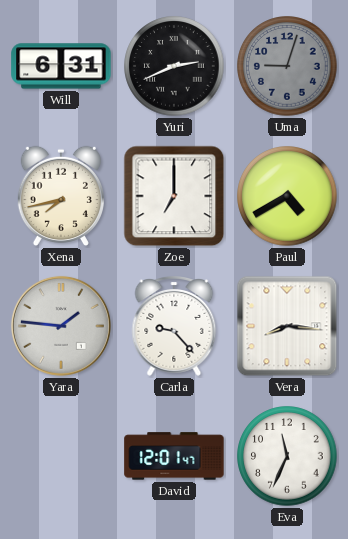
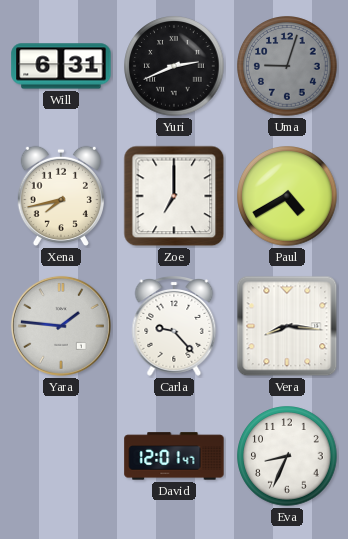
Eva: 11:34 -> 8:34
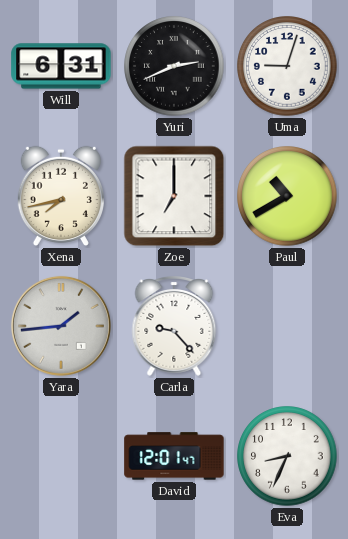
Uma dial: grey -> white
Paul: 4:40 -> 10:40
Yara: 1:46 -> 1:44
Vera: 8:16 -> none
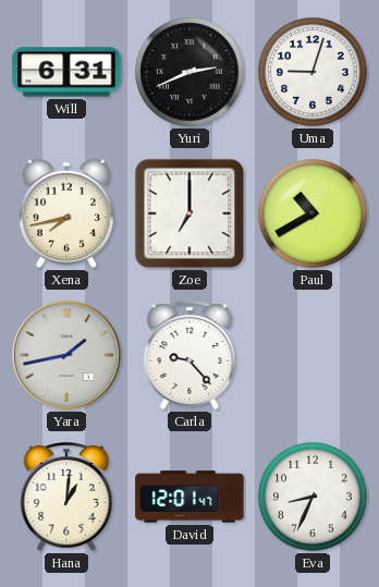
Yara: 1:44 -> 1:43
Hana: none -> 1:01
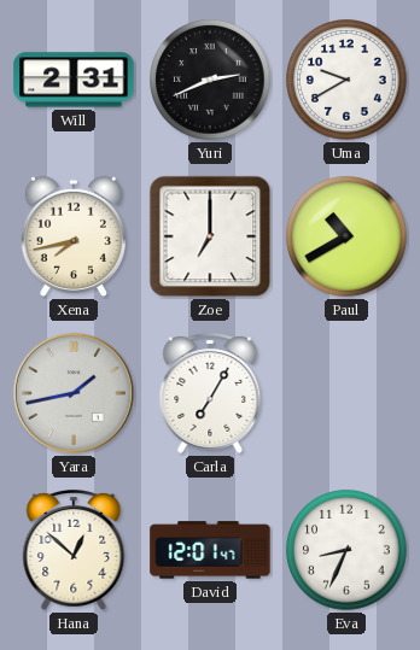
Will: 6:31 -> 2:31
Uma: 9:03 -> 9:40
Carla: 9:23 -> 7:05
Hana: 1:01 -> 12:52
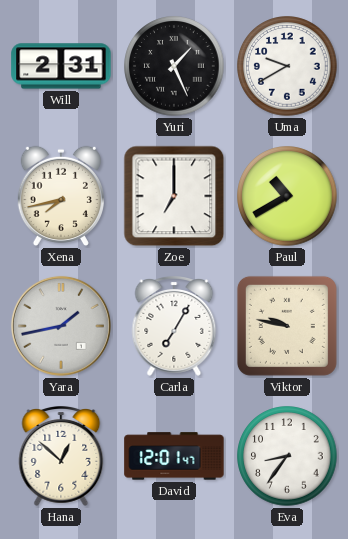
Yuri: 2:41 -> 1:26
Viktor: none -> 9:47
Eva: 8:34 -> 8:36
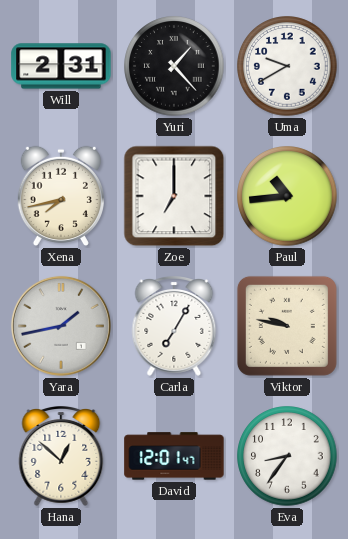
Yuri: 1:26 -> 1:23
Paul: 10:40 -> 10:44
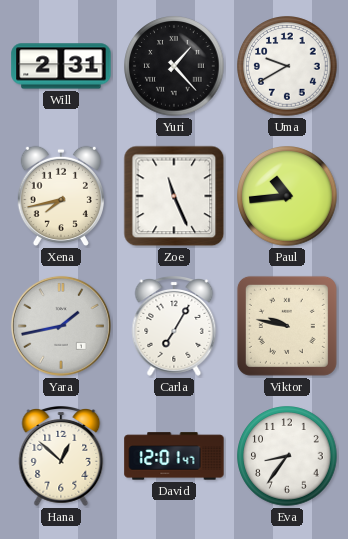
Zoe: 7:00 -> 11:26
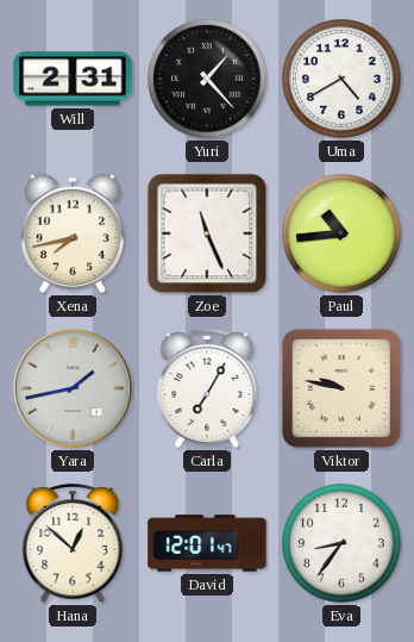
Uma: 9:40 -> 4:40
